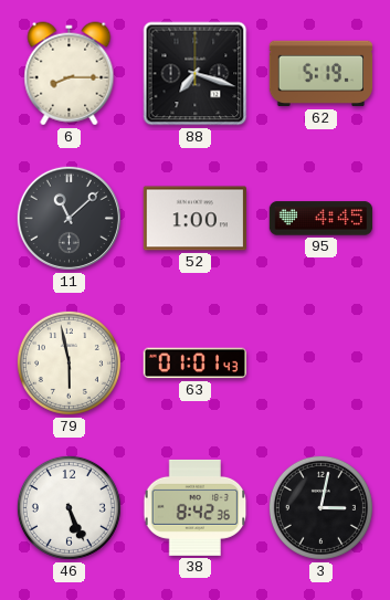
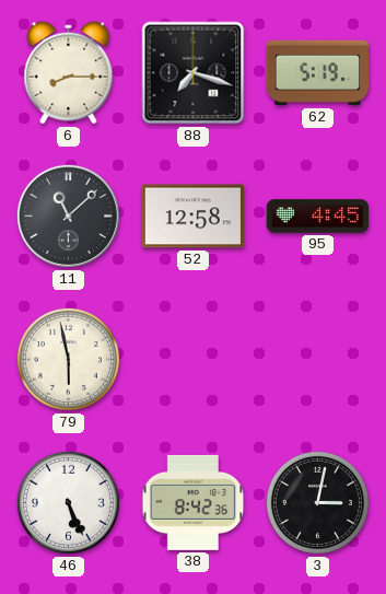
52: 1:00 -> 12:58
63: 01:01 -> none
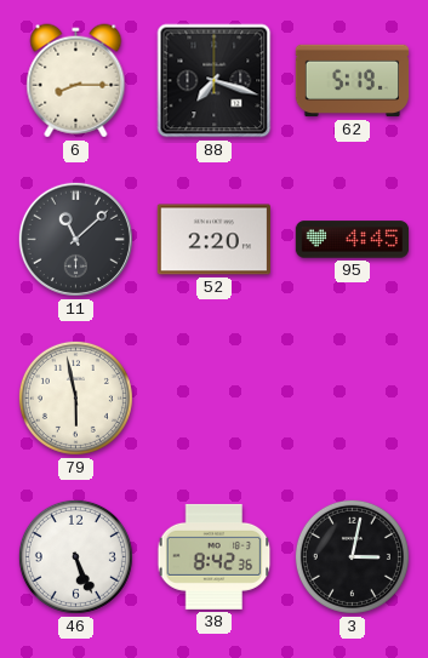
52: 12:58 -> 2:20
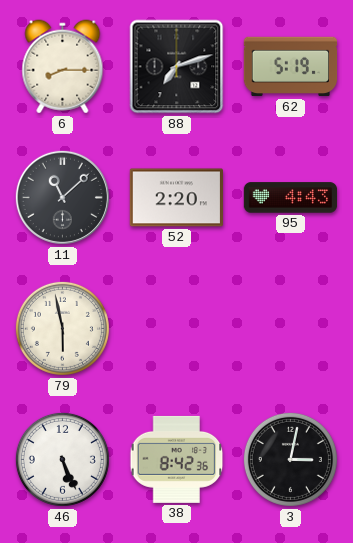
88: 7:18 -> 7:12
95: 4:45 -> 4:43
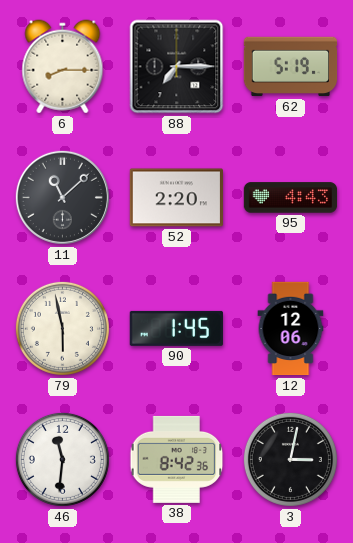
88: 7:12 -> 7:15
90: none -> 1:45
12: none -> 12:06
46: 5:26 -> 11:31
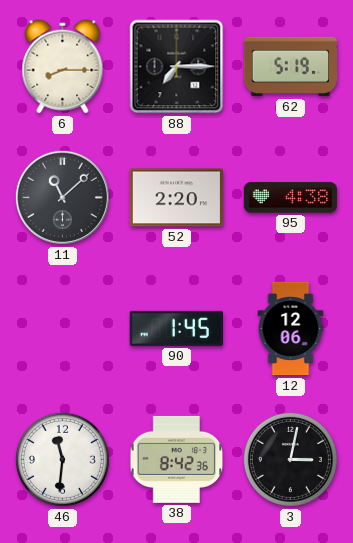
95: 4:43 -> 4:38
79: 5:58 -> none
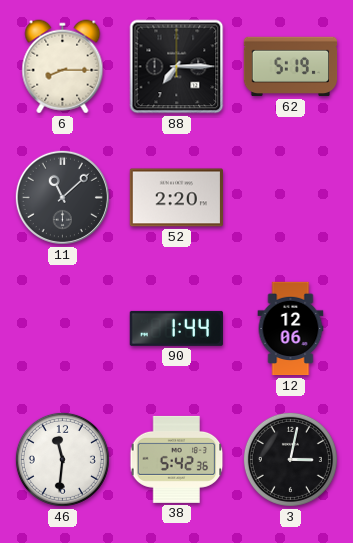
95: 4:38 -> none
90: 1:45 -> 1:44
38: 8:42 -> 5:42
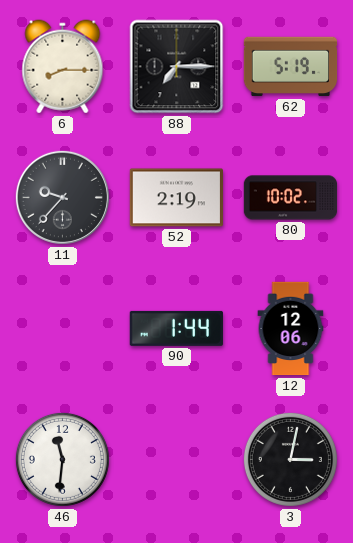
11: 11:08 -> 9:37
52: 2:20 -> 2:19
80: none -> 10:02
38: 5:42 -> none
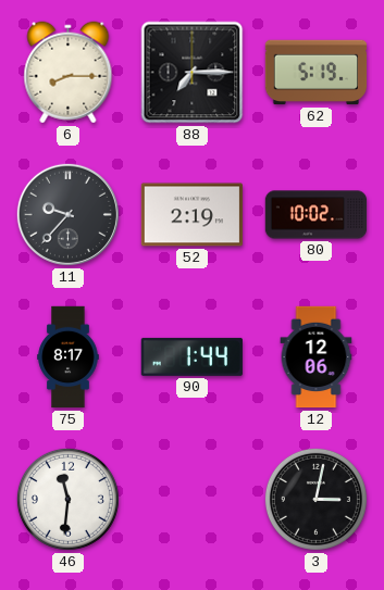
75: none -> 8:17
